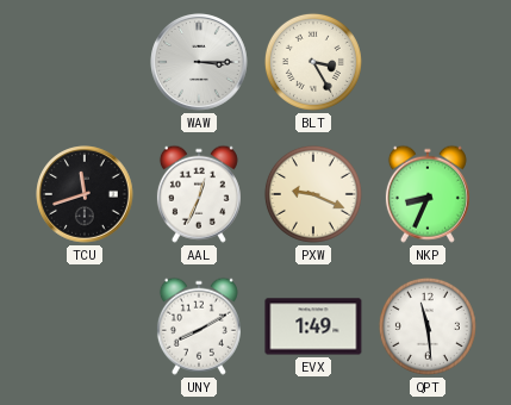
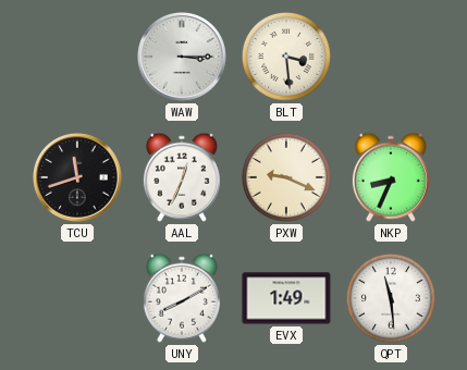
BLT: 3:25 -> 3:29
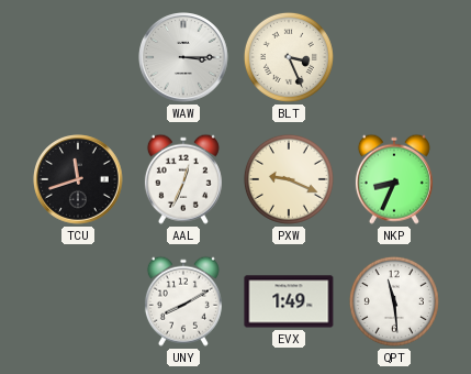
BLT: 3:29 -> 3:26
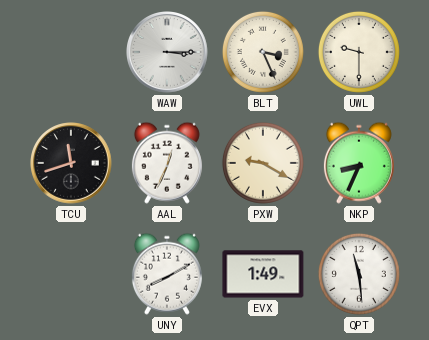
UWL: none -> 9:30
PXW: 9:19 -> 9:20
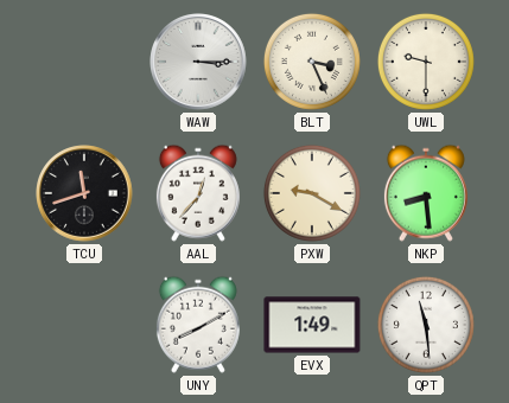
AAL: 12:34 -> 12:37
NKP: 8:34 -> 8:29
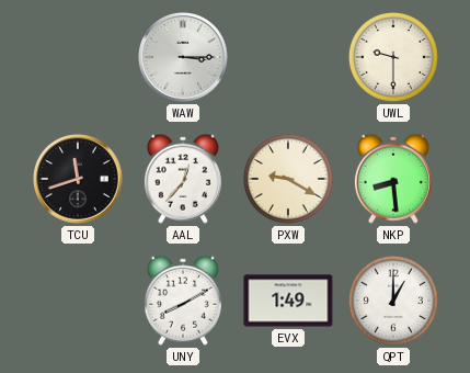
BLT: 3:26 -> none
QPT: 11:29 -> 1:00
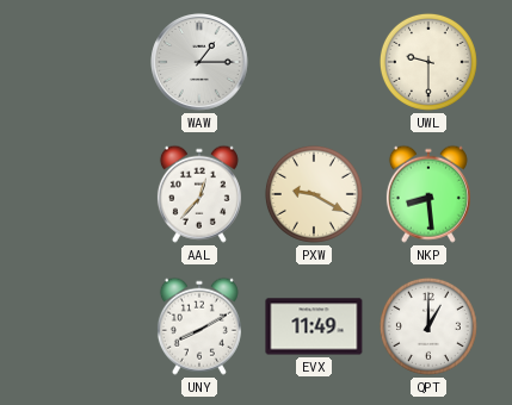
WAW: 3:15 -> 1:15
TCU: 11:42 -> none
EVX: 1:49 -> 11:49
